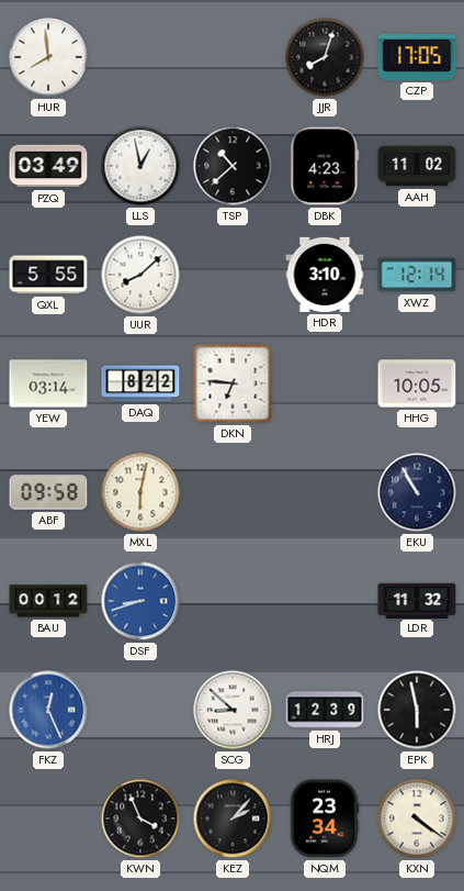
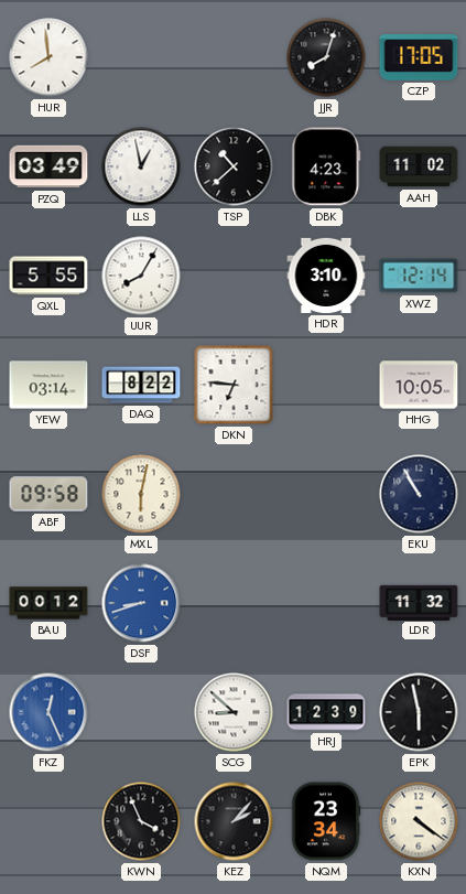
UUR: 8:08 -> 8:05
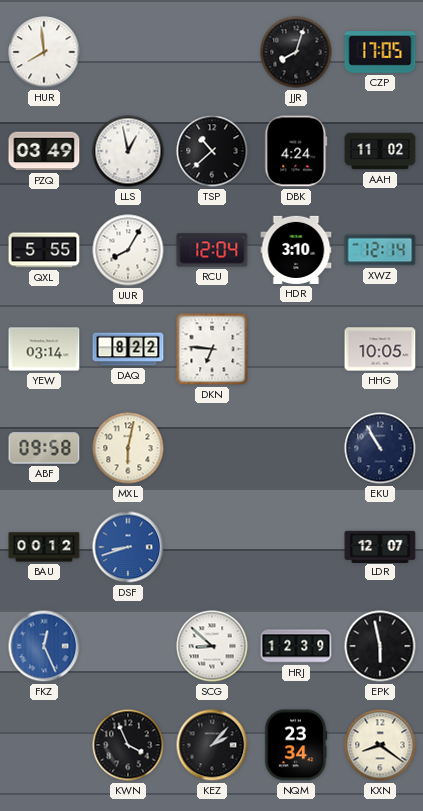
DBK: 4:23 -> 4:24
RCU: none -> 12:04
LDR: 11:32 -> 12:07
KXN: 4:21 -> 8:21
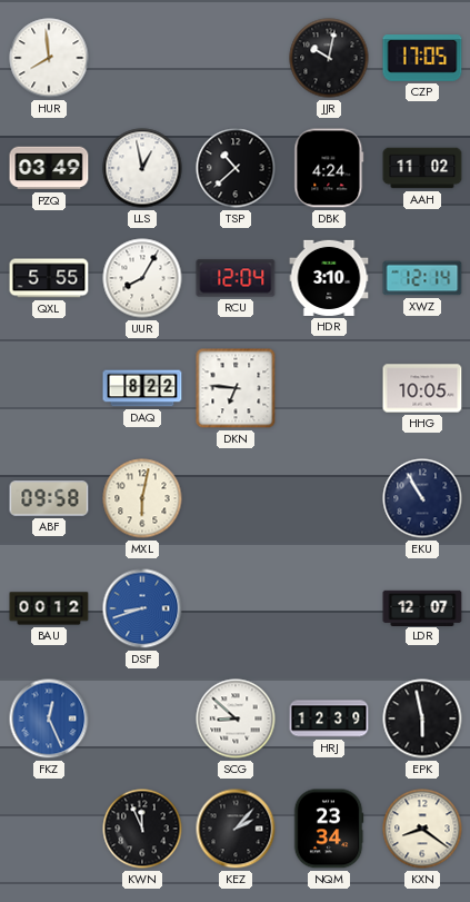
JJR: 8:03 -> 10:02
YEW: 03:14 -> none
KWN: 3:56 -> 11:56
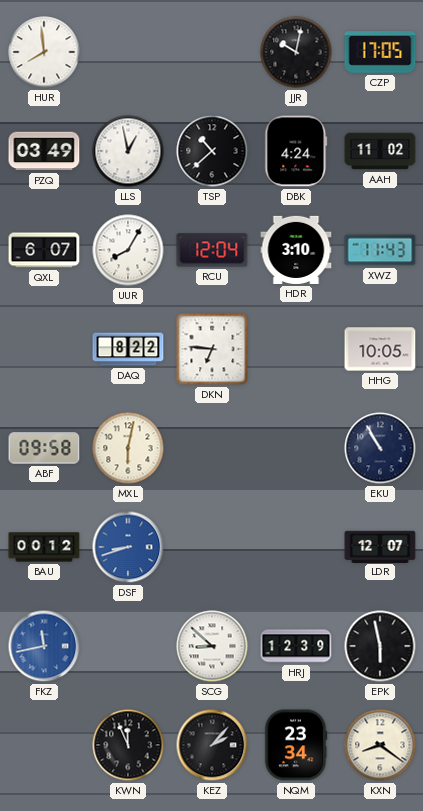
QXL: 5:55 -> 6:07
XWZ: 12:14 -> 11:43
FKZ: 12:26 -> 11:43
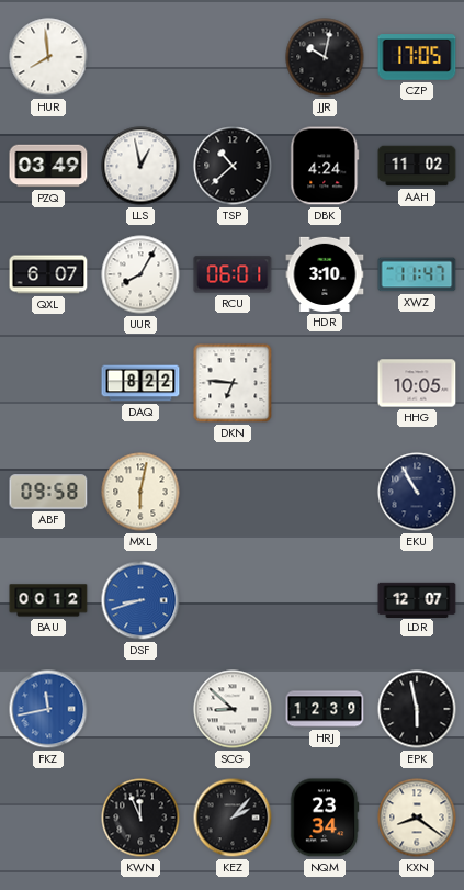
RCU: 12:04 -> 06:01
XWZ: 11:43 -> 11:47
